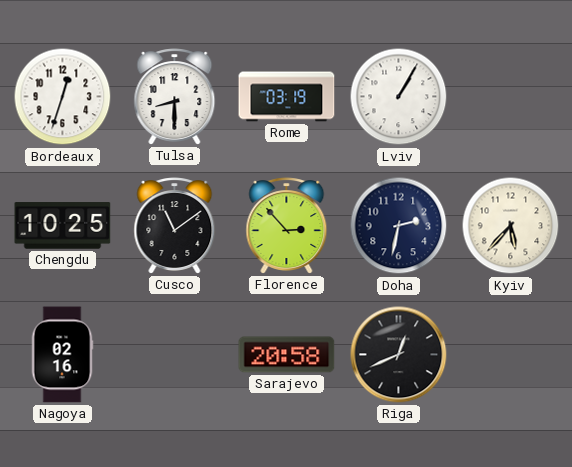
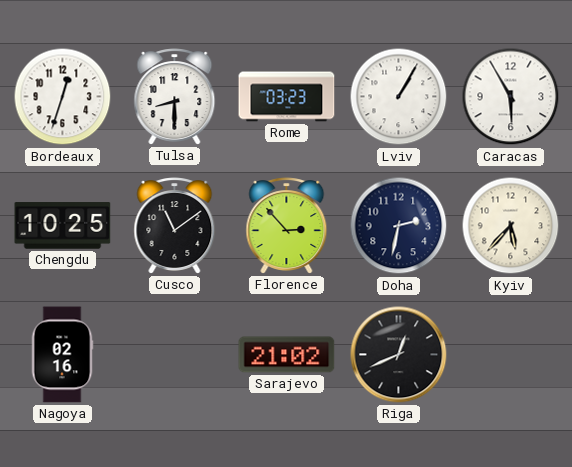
Rome: 03:19 -> 03:23
Caracas: none -> 5:55
Sarajevo: 20:58 -> 21:02
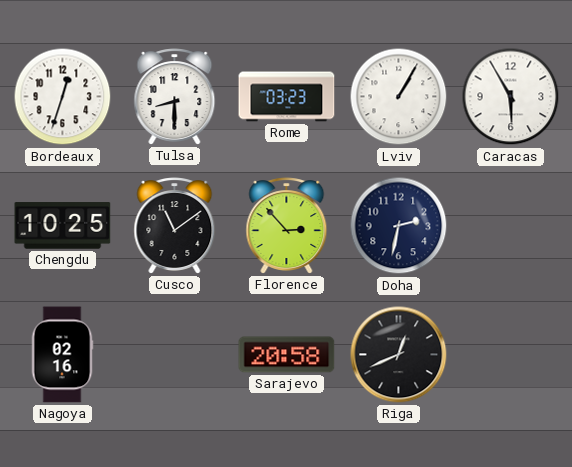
Kyiv: 5:37 -> none
Sarajevo: 21:02 -> 20:58
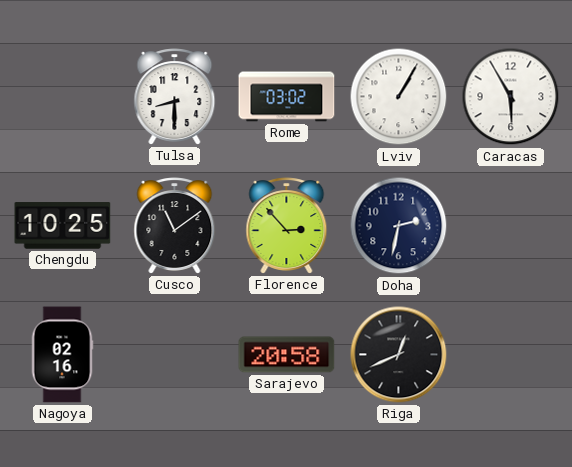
Bordeaux: 12:33 -> none
Rome: 03:23 -> 03:02
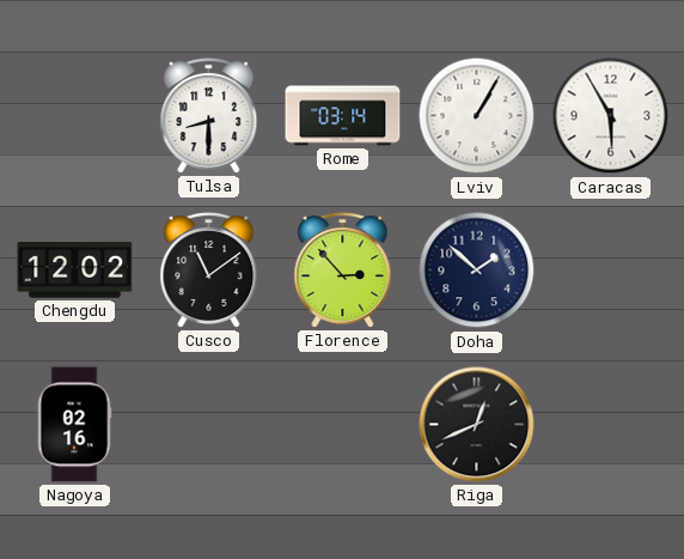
Rome: 03:02 -> 03:14
Chengdu: 10:25 -> 12:02
Doha: 2:32 -> 1:52
Sarajevo: 20:58 -> none
